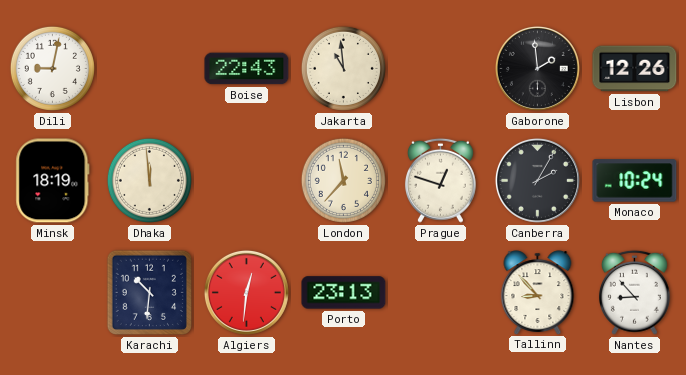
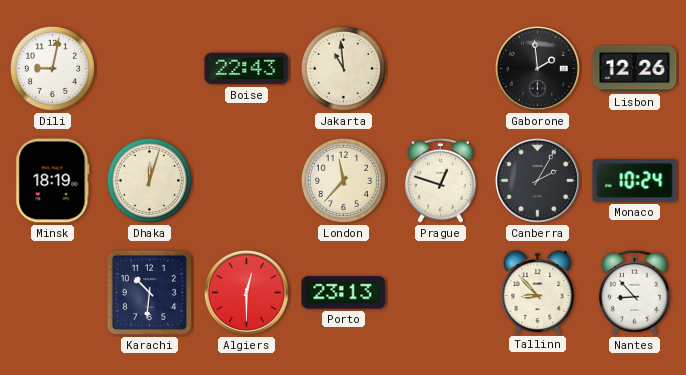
Dhaka: 11:59 -> 12:03
Algiers: 12:31 -> 12:30
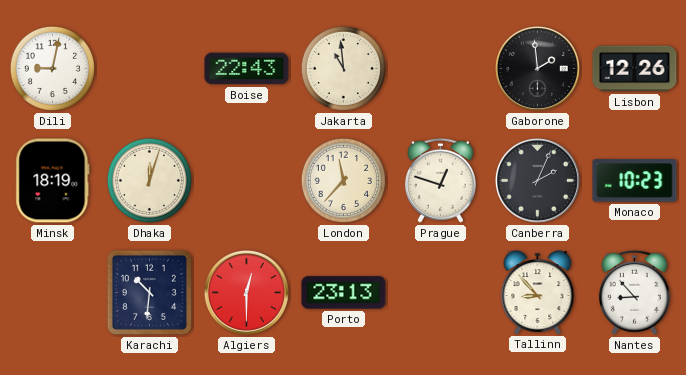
Canberra: 2:05 -> 2:04
Monaco: 10:24 -> 10:23
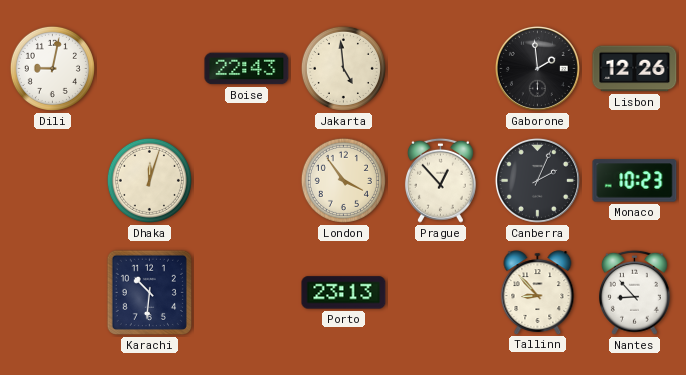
Jakarta: 10:59 -> 4:59
Minsk: 18:19 -> none
London: 11:37 -> 3:54
Prague: 12:48 -> 12:53
Algiers: 12:30 -> none
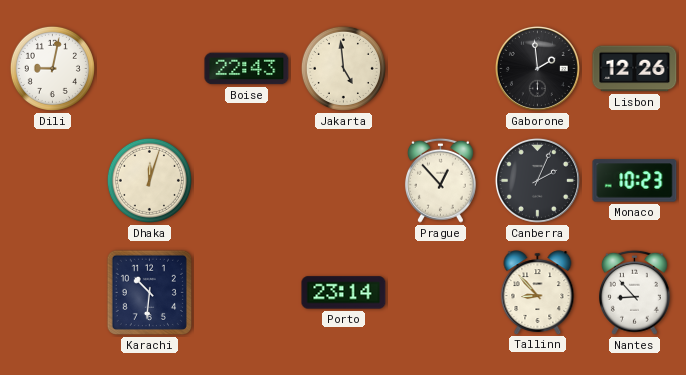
London: 3:54 -> none
Porto: 23:13 -> 23:14
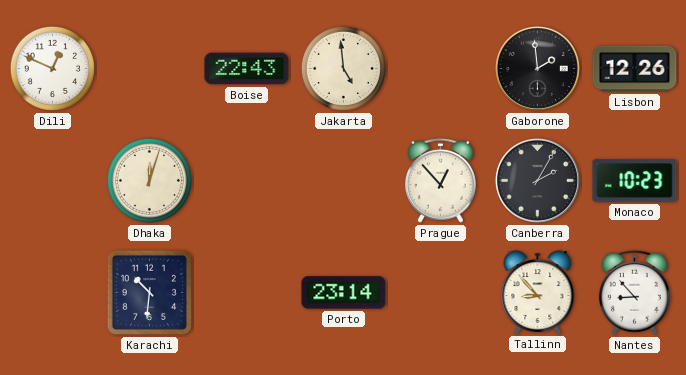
Dili: 9:02 -> 12:49
Canberra: 2:04 -> 2:05
